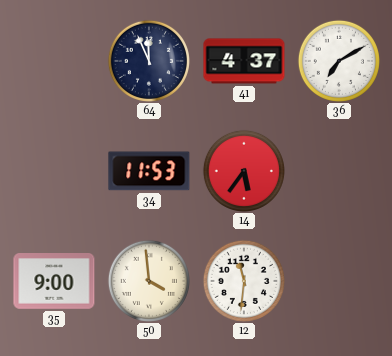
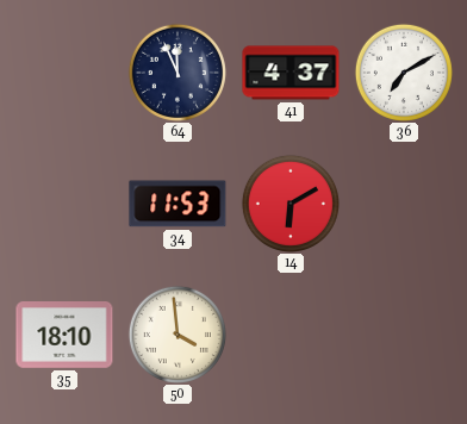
14: 5:36 -> 6:10
35: 9:00 -> 18:10
12: 11:31 -> none
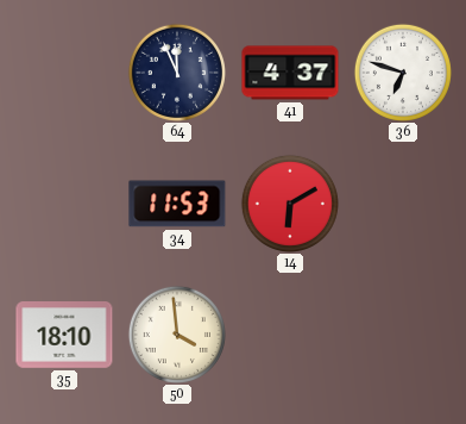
36: 7:10 -> 6:48
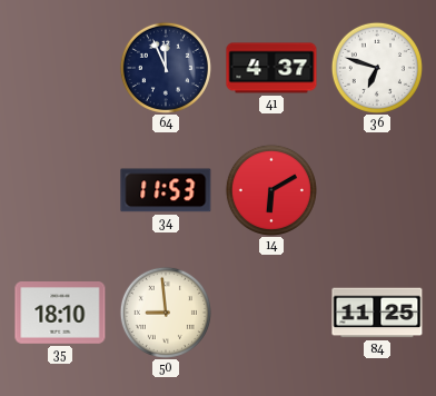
50: 3:59 -> 8:59
84: none -> 11:25
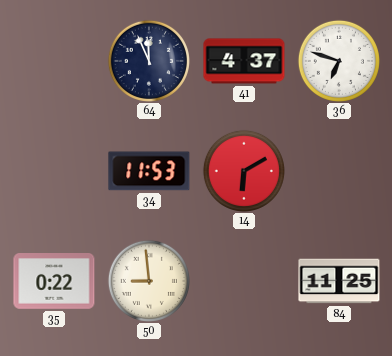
35: 18:10 -> 0:22
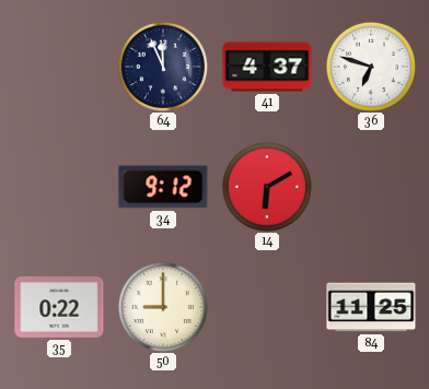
34: 11:53 -> 9:12
50: 8:59 -> 9:00
